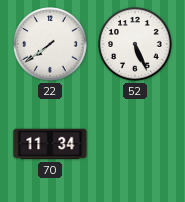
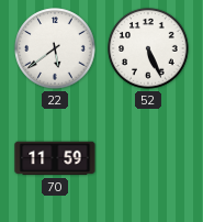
22: 7:39 -> 5:39
70: 11:34 -> 11:59
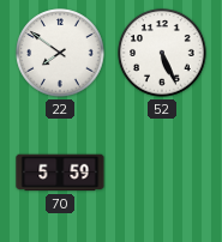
22: 5:39 -> 7:51
70: 11:59 -> 5:59
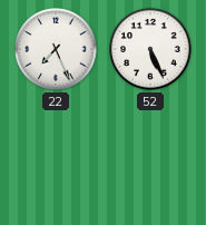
22: 7:51 -> 7:26
70: 5:59 -> none
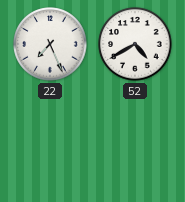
52: 5:26 -> 4:40
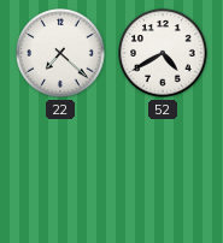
22: 7:26 -> 7:22
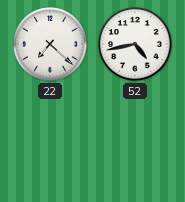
52: 4:40 -> 4:43
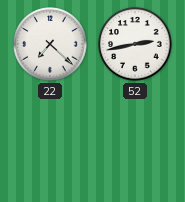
52: 4:43 -> 2:43
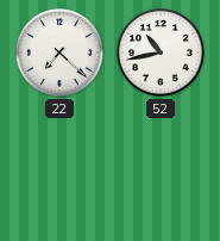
52: 2:43 -> 10:43
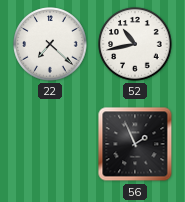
56: none -> 1:56
